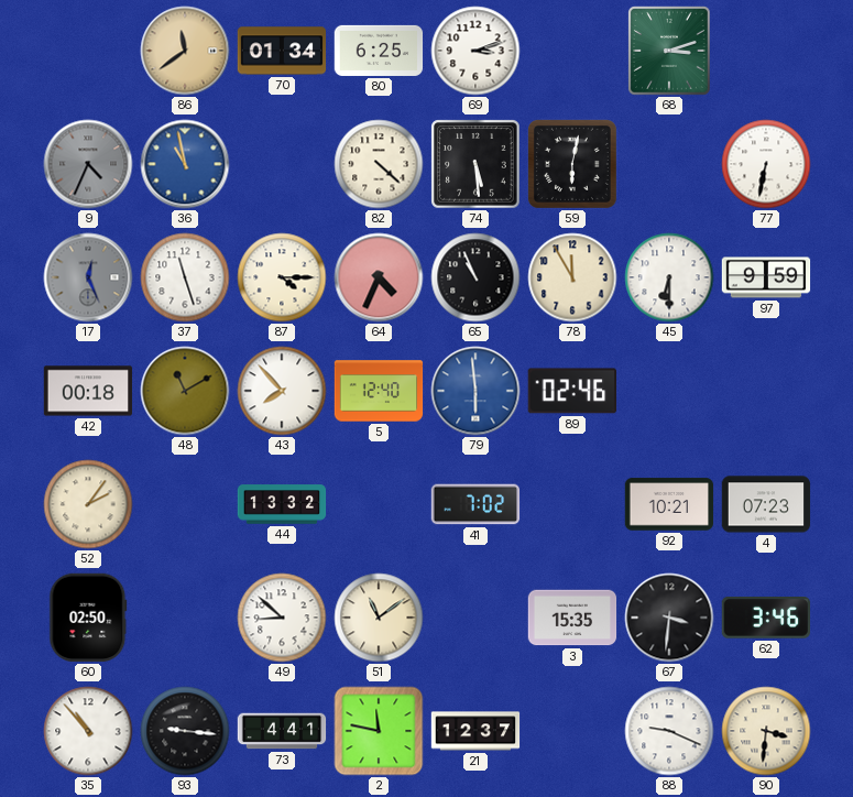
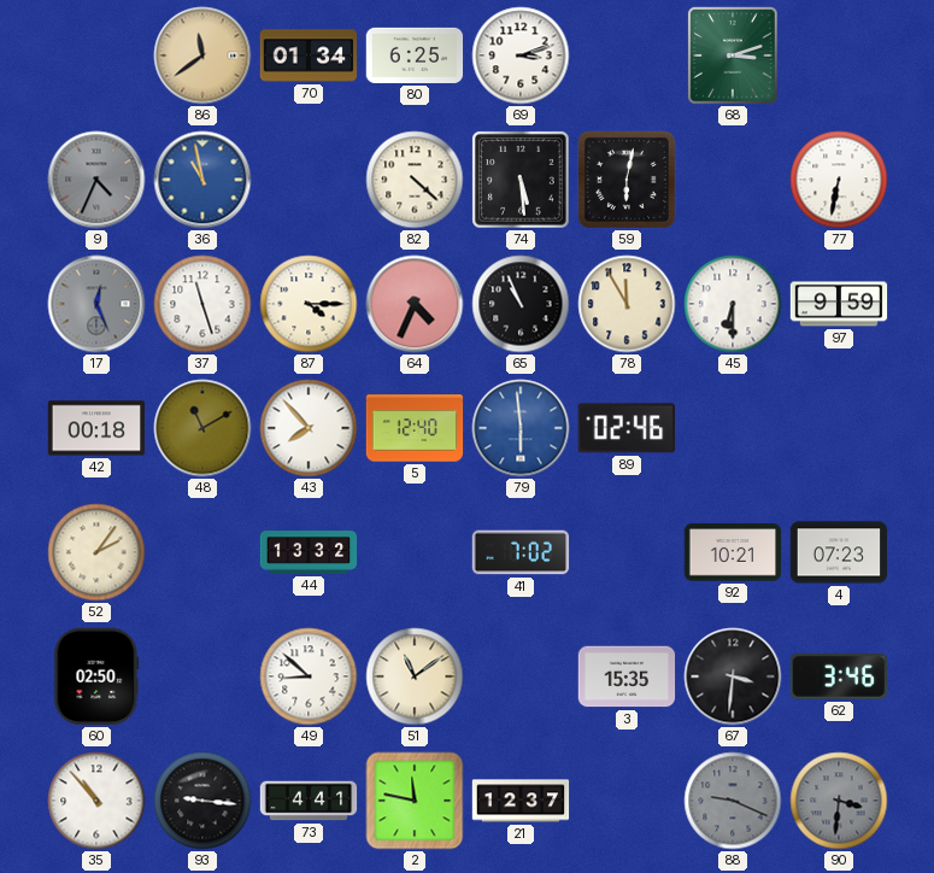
88 dial: white -> grey
90 dial: cream -> grey
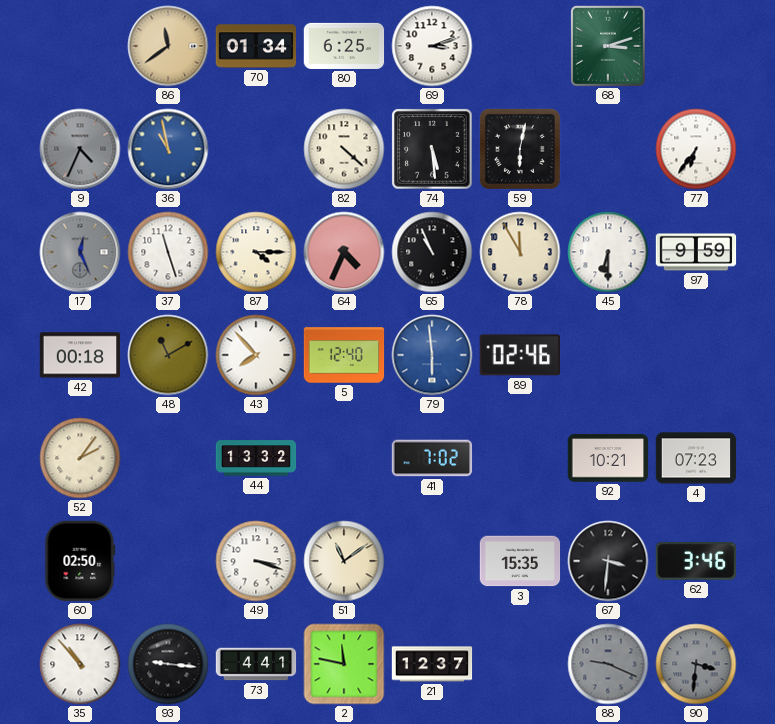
77: 6:32 -> 6:36
49: 8:52 -> 3:18
